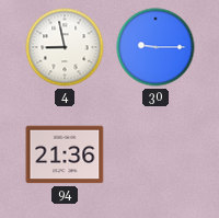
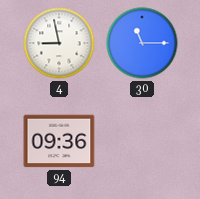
30: 9:15 -> 11:15
94: 21:36 -> 09:36
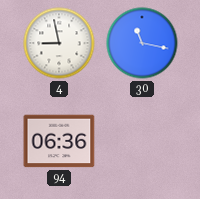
30: 11:15 -> 11:17
94: 09:36 -> 06:36
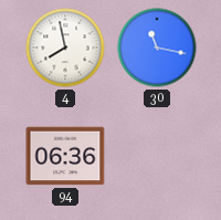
4: 8:58 -> 7:58
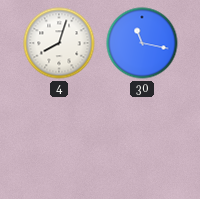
4: 7:58 -> 8:03
94: 06:36 -> none
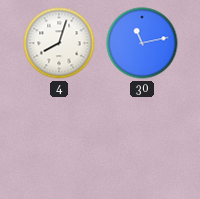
30: 11:17 -> 11:13
